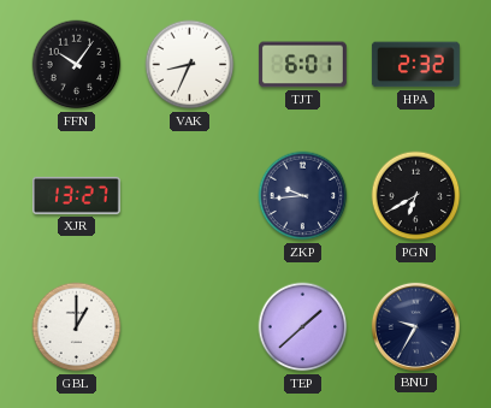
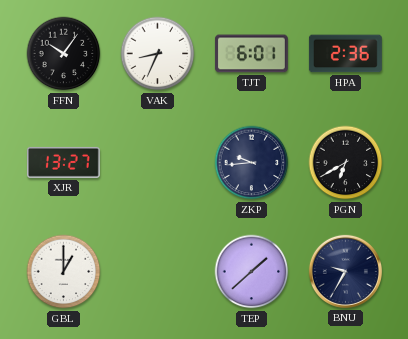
HPA: 2:32 -> 2:36
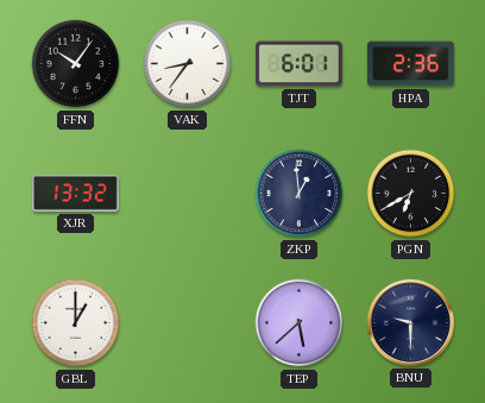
VAK: 8:34 -> 8:36
XJR: 13:27 -> 13:32
ZKP: 9:44 -> 12:59
TEP: 1:38 -> 5:38
BNU: 9:35 -> 9:30
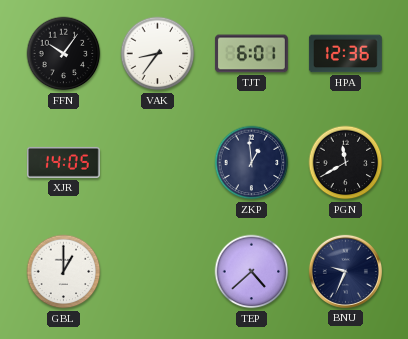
HPA: 2:36 -> 12:36
XJR: 13:32 -> 14:05
PGN: 6:40 -> 11:40
TEP: 5:38 -> 4:38
BNU: 9:30 -> 9:34
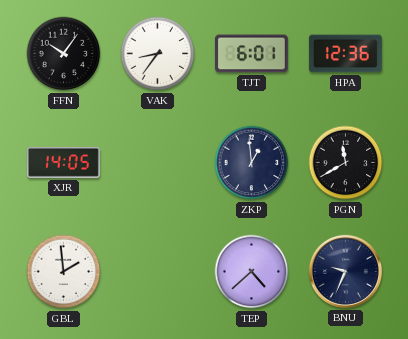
GBL: 1:00 -> 1:59
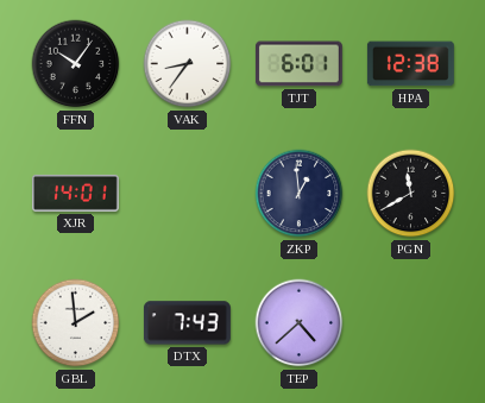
HPA: 12:36 -> 12:38
XJR: 14:05 -> 14:01
DTX: none -> 7:43
BNU: 9:34 -> none
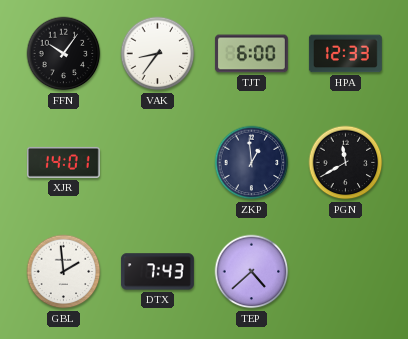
TJT: 6:01 -> 6:00
HPA: 12:38 -> 12:33
